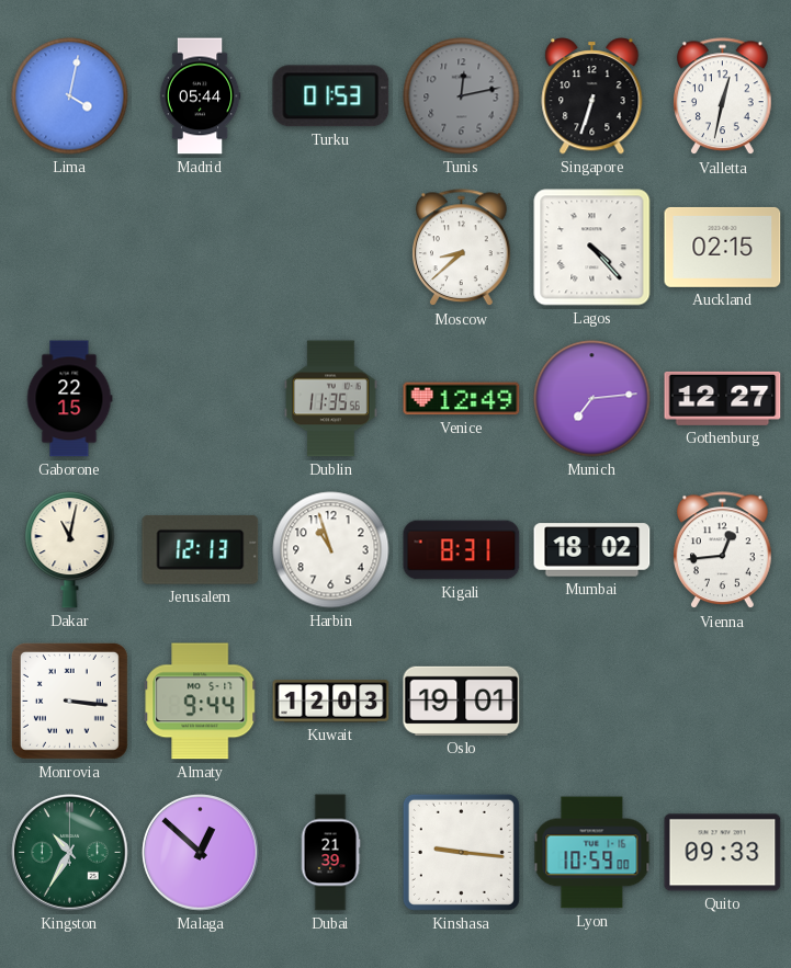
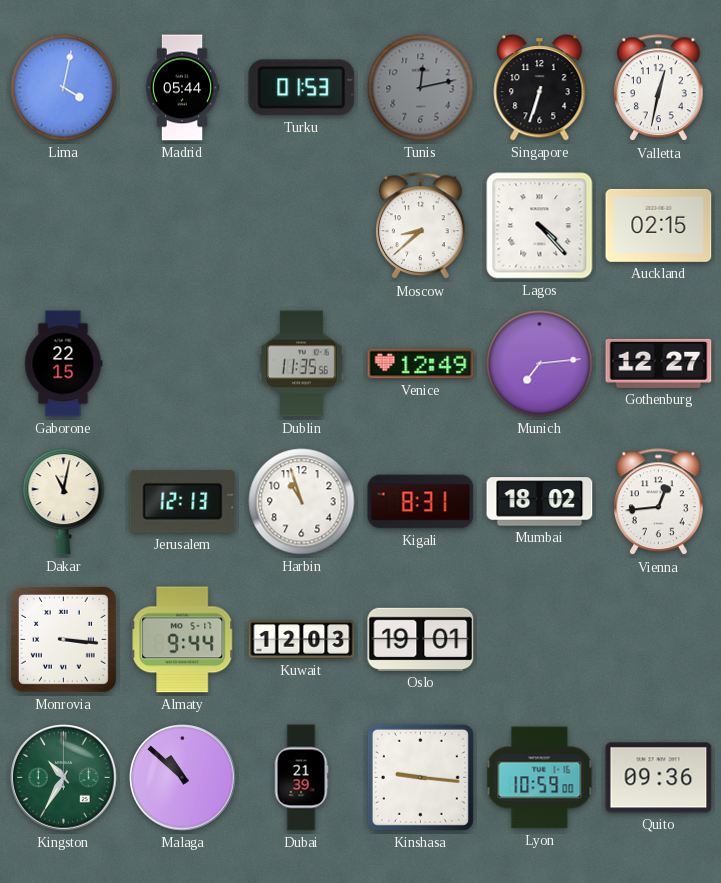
Malaga: 12:52 -> 10:52
Quito: 09:33 -> 09:36
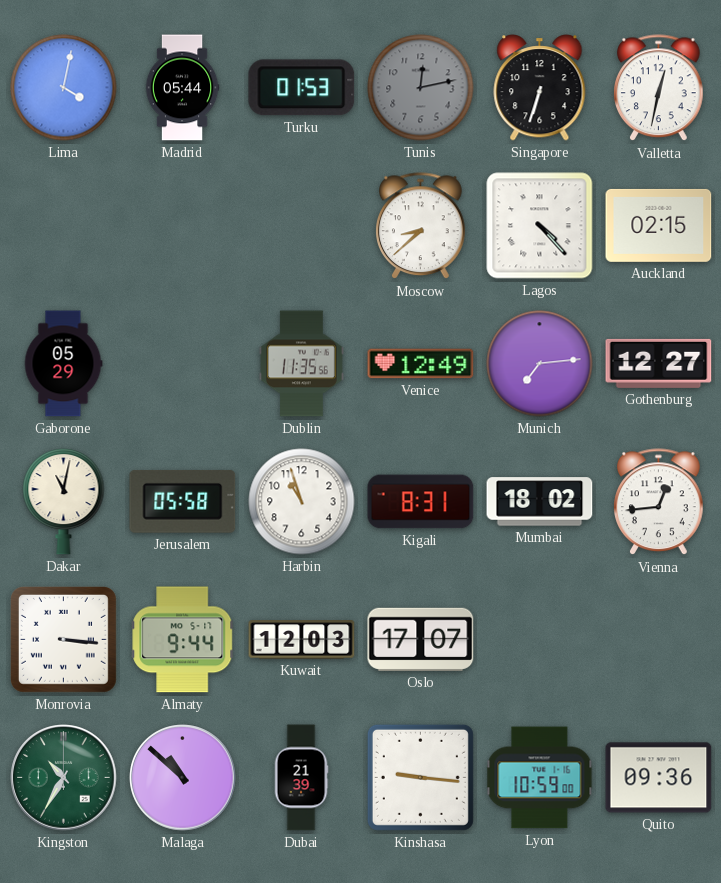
Gaborone: 22:15 -> 05:29
Jerusalem: 12:13 -> 05:58
Oslo: 19:01 -> 17:07
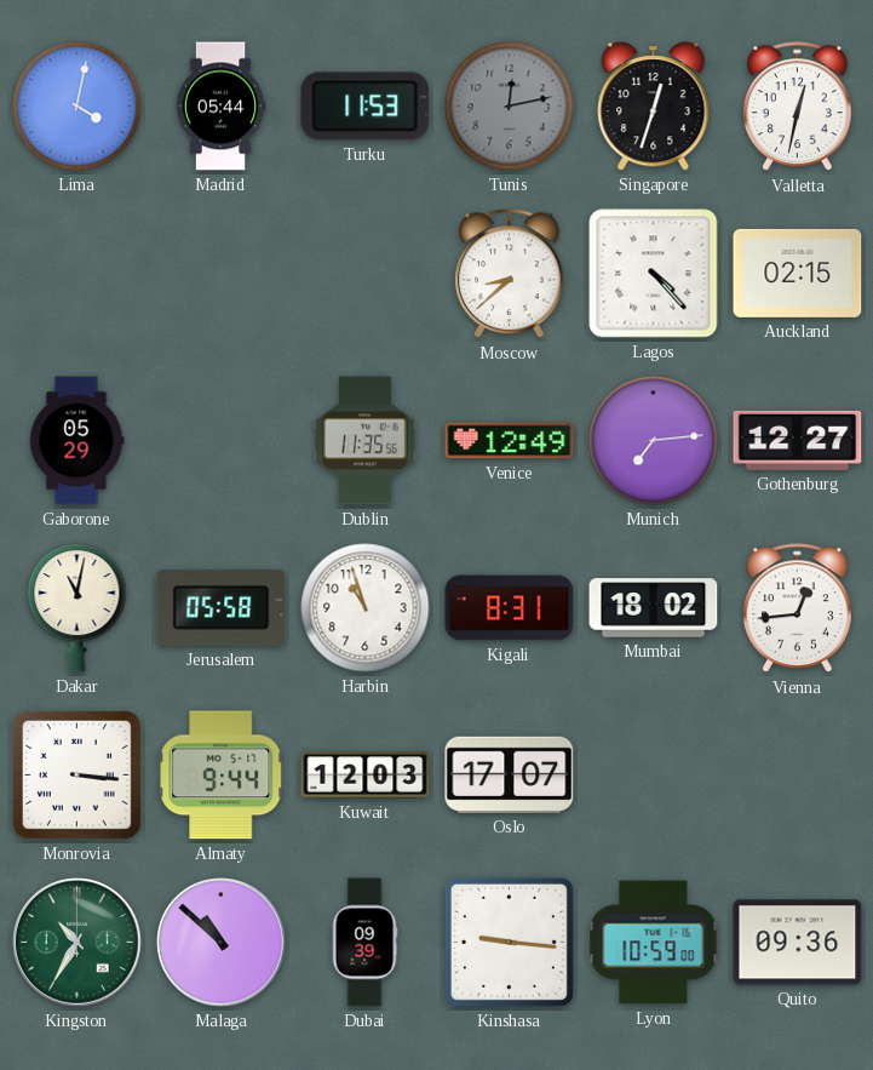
Turku: 01:53 -> 11:53
Singapore: 6:33 -> 12:33
Dubai: 21:39 -> 09:39
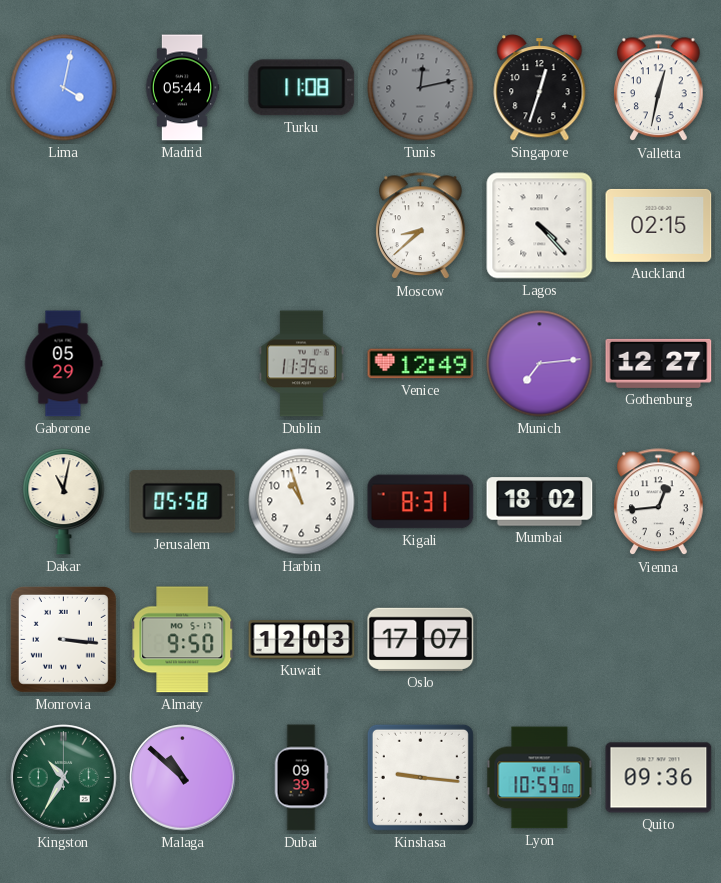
Turku: 11:53 -> 11:08
Almaty: 9:44 -> 9:50
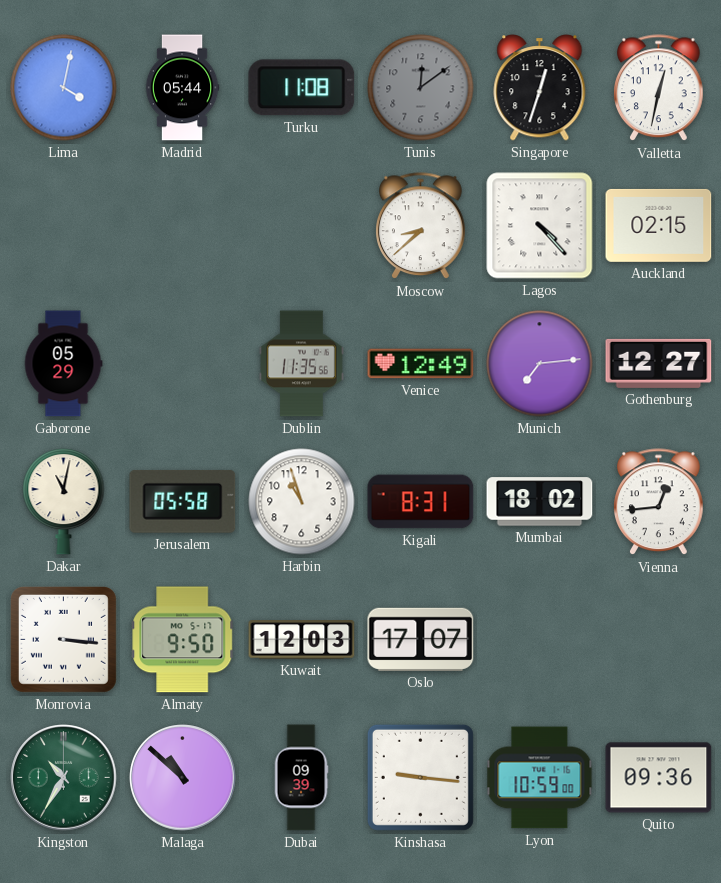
Tunis: 12:13 -> 12:09
